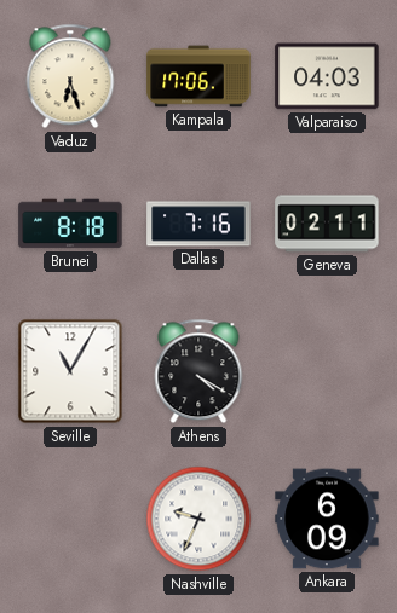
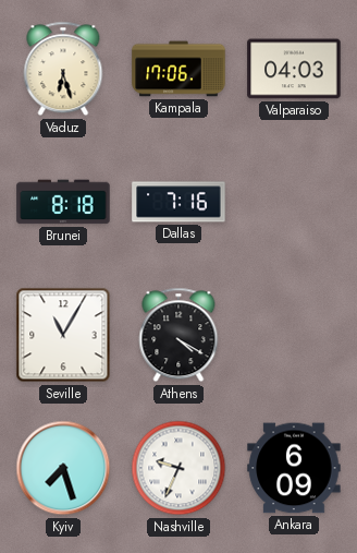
Geneva: 02:11 -> none
Kyiv: none -> 7:27
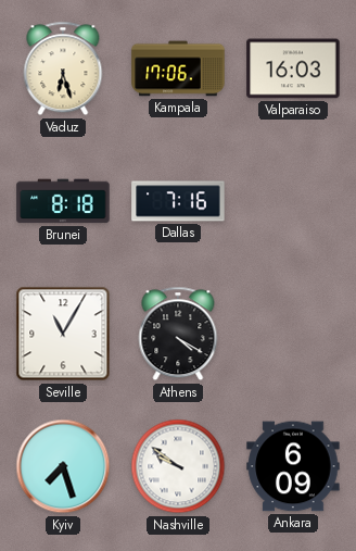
Valparaiso: 04:03 -> 16:03
Nashville: 9:34 -> 9:51
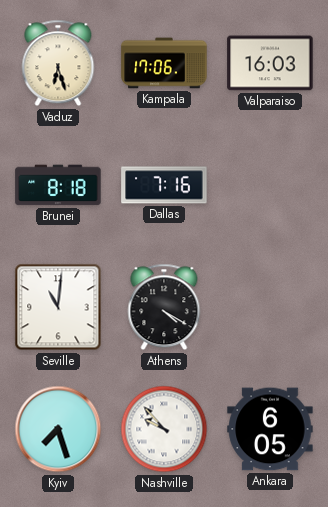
Seville: 11:05 -> 11:01
Nashville: 9:51 -> 9:53
Ankara: 6:09 -> 6:05
